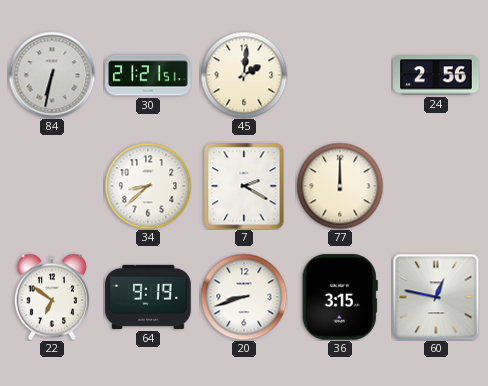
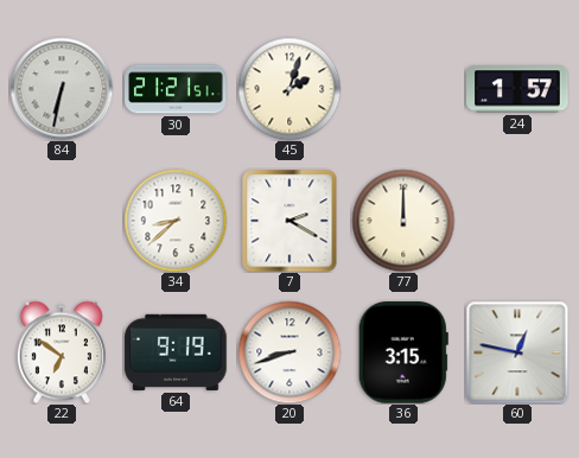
45: 2:01 -> 2:03
24: 2:56 -> 1:57
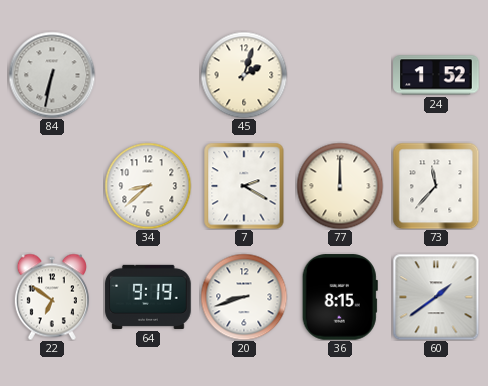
30: 21:21 -> none
24: 1:57 -> 1:52
73: none -> 11:37
36: 3:15 -> 8:15
60: 12:47 -> 1:39
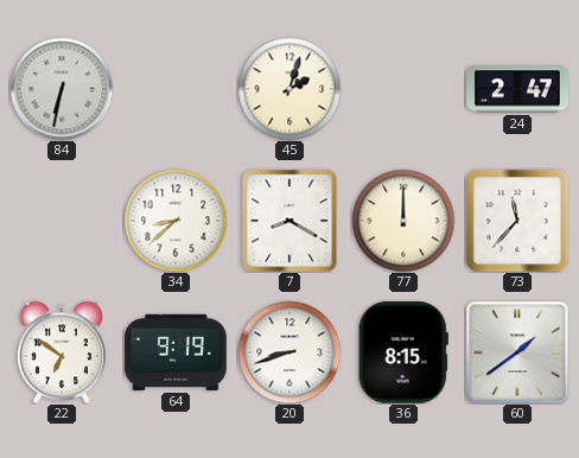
24: 1:52 -> 2:47
7: 2:20 -> 8:20
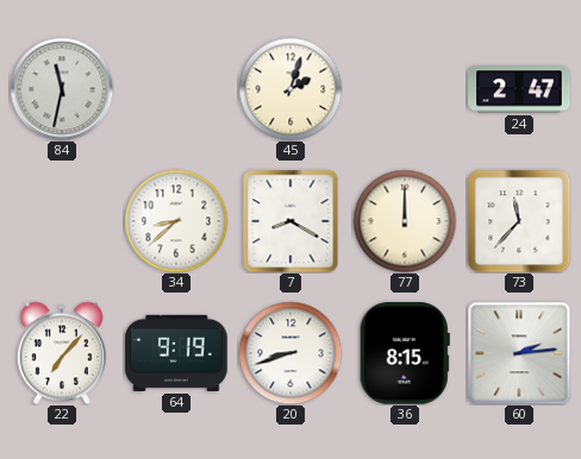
84: 6:32 -> 11:32
22: 6:51 -> 7:07
60: 1:39 -> 2:14
